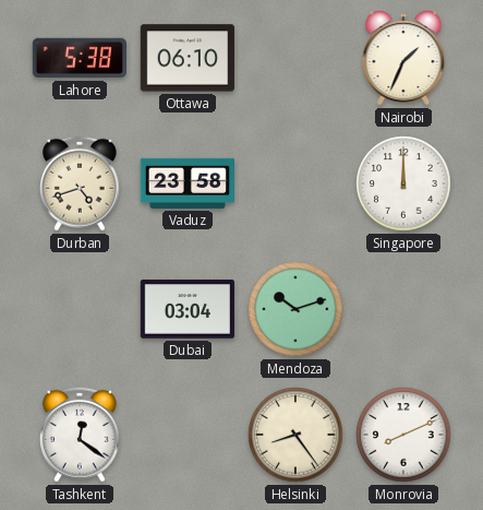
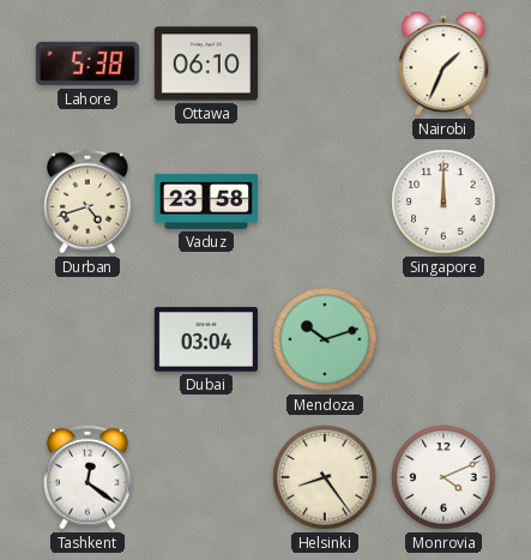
Monrovia: 8:11 -> 4:11
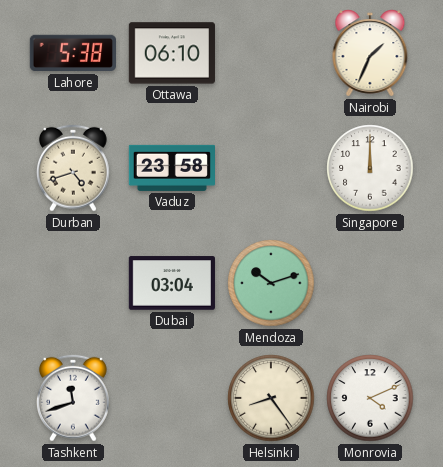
Tashkent: 12:21 -> 11:42
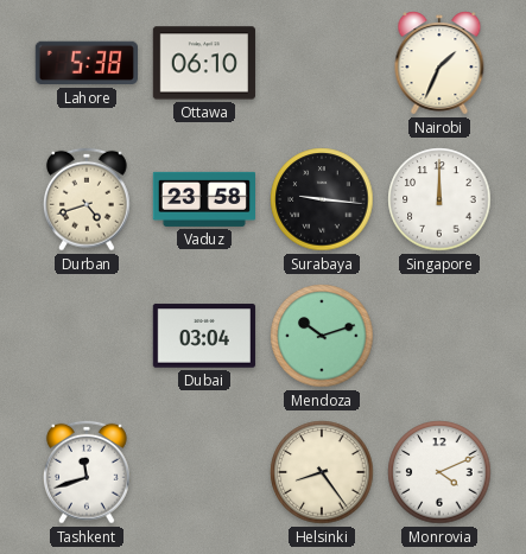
Surabaya: none -> 9:16
